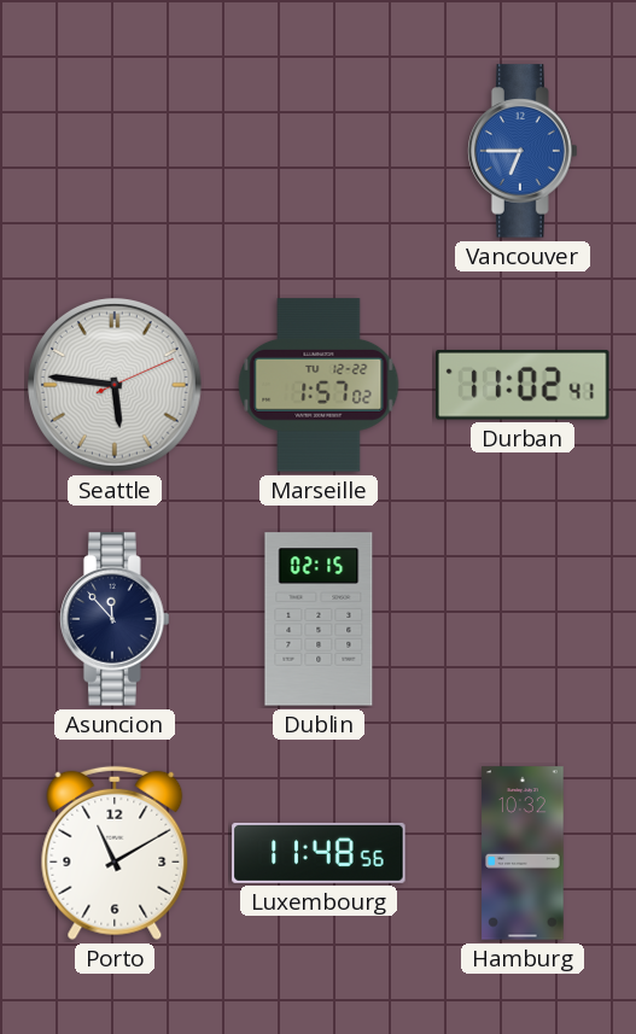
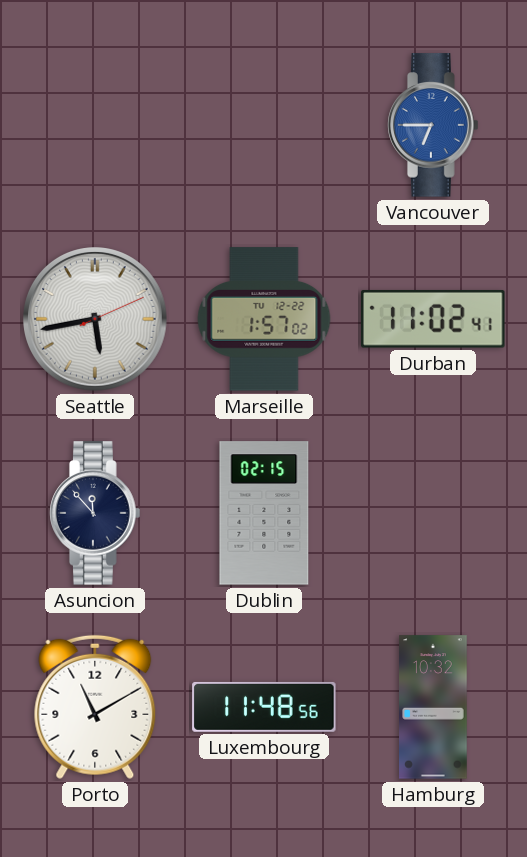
Seattle: 5:46 -> 5:43
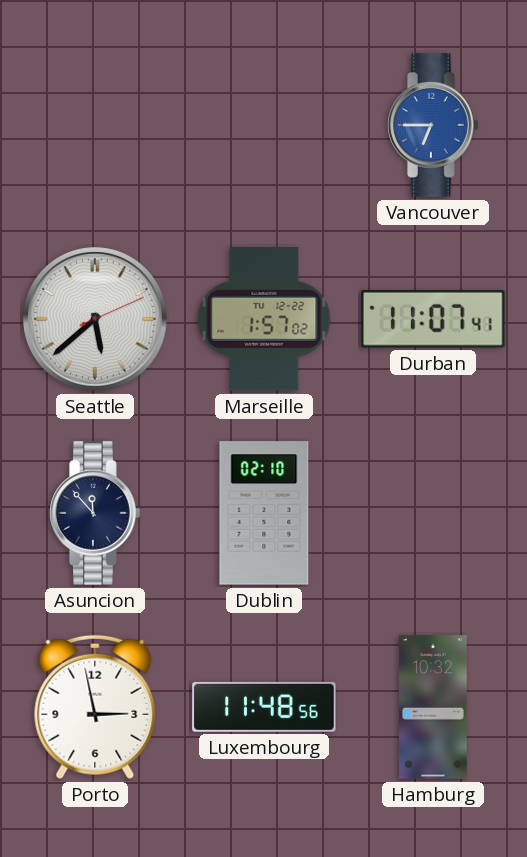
Seattle: 5:43 -> 5:38
Durban: 11:02 -> 11:07
Dublin: 02:15 -> 02:10
Porto: 11:10 -> 2:58
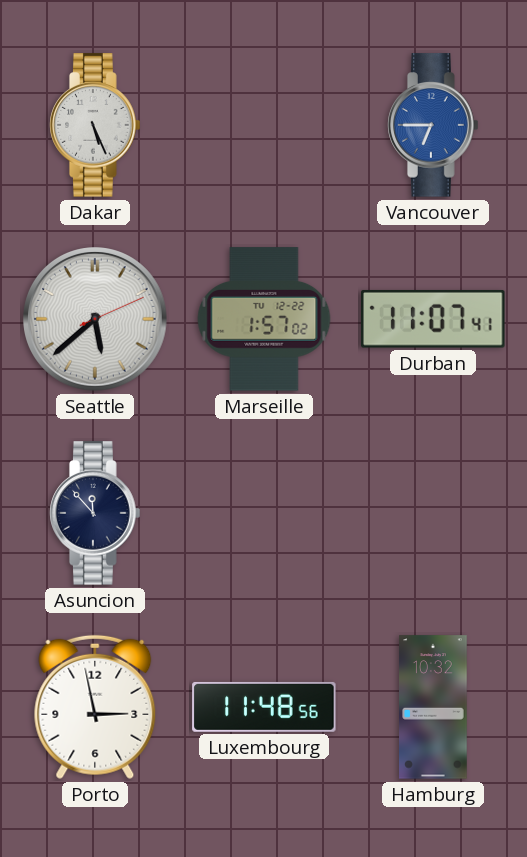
Dakar: none -> 5:26
Dublin: 02:10 -> none
